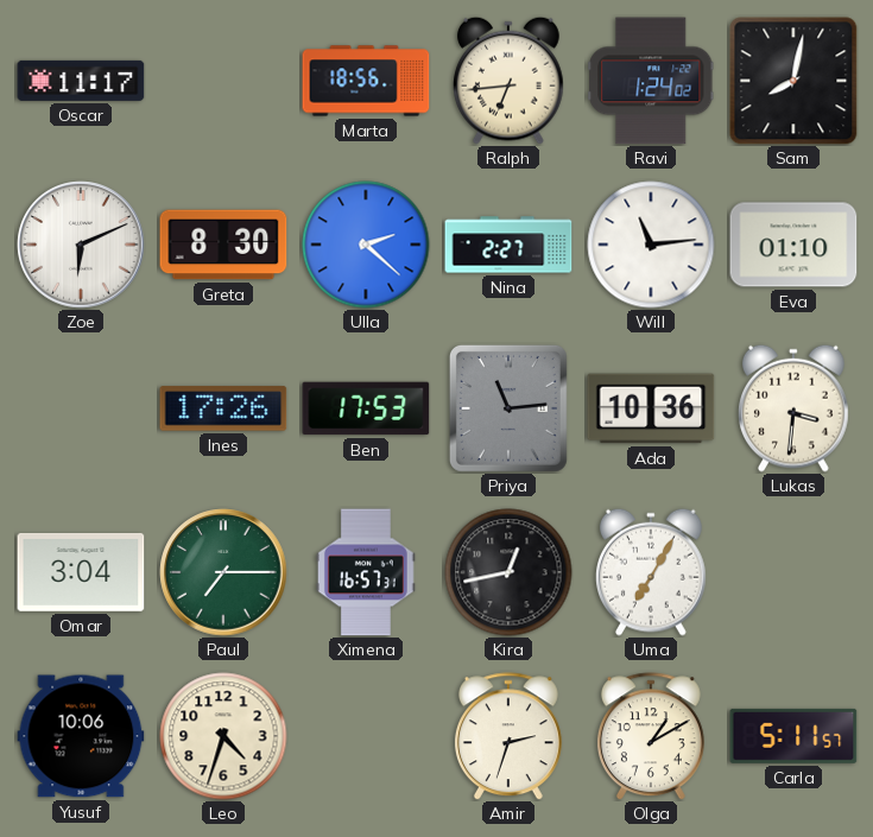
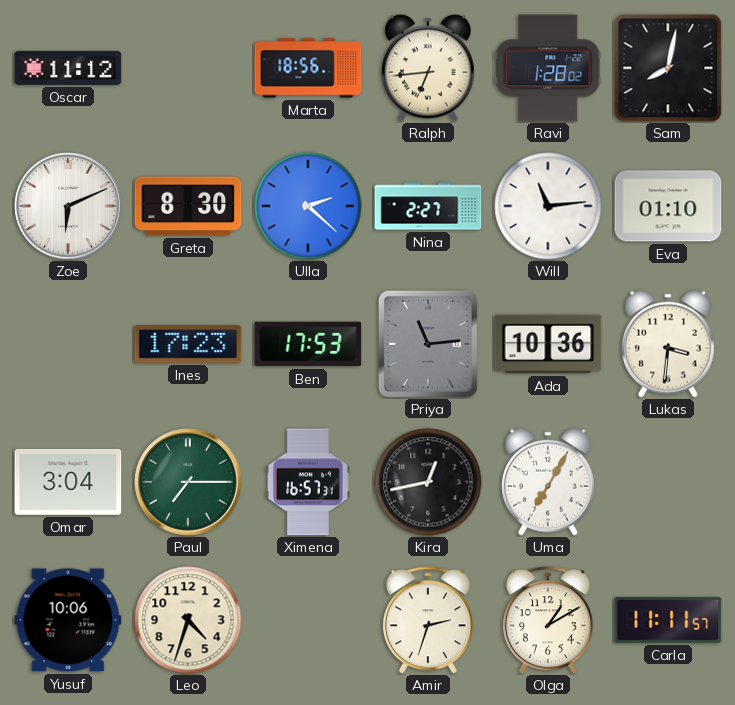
Oscar: 11:17 -> 11:12
Ravi: 1:24 -> 1:28
Ines: 17:26 -> 17:23
Carla: 5:11 -> 11:11
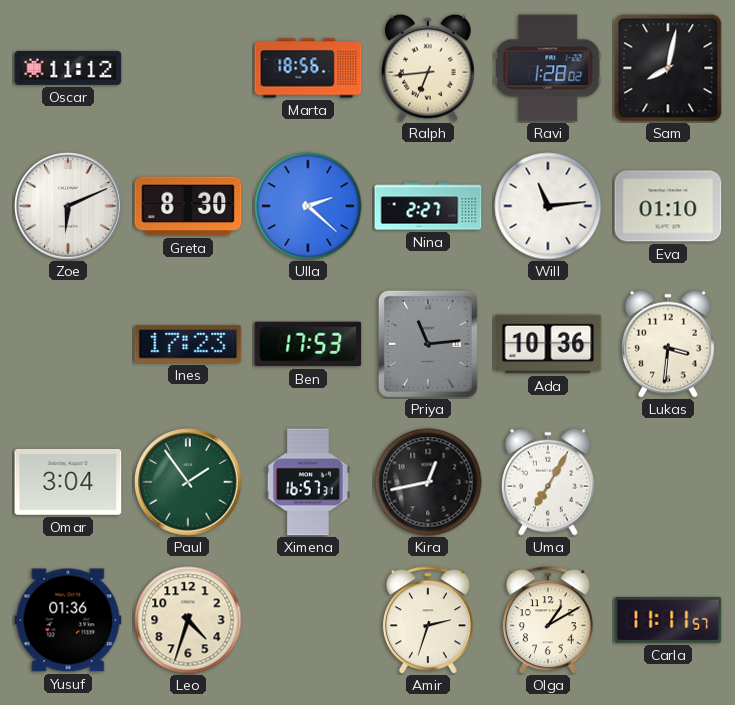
Paul: 7:15 -> 1:54
Yusuf: 10:06 -> 01:36
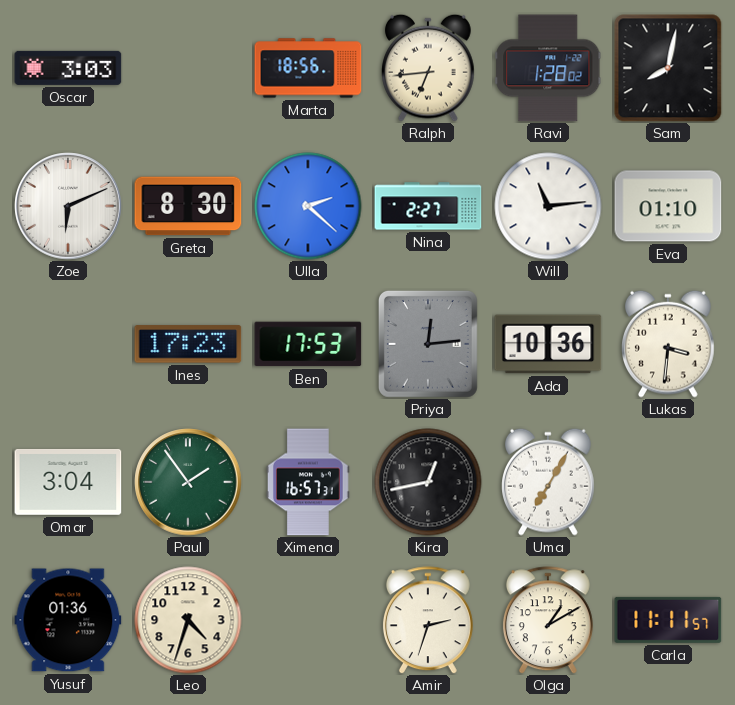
Oscar: 11:12 -> 3:03
Priya: 11:14 -> 12:14
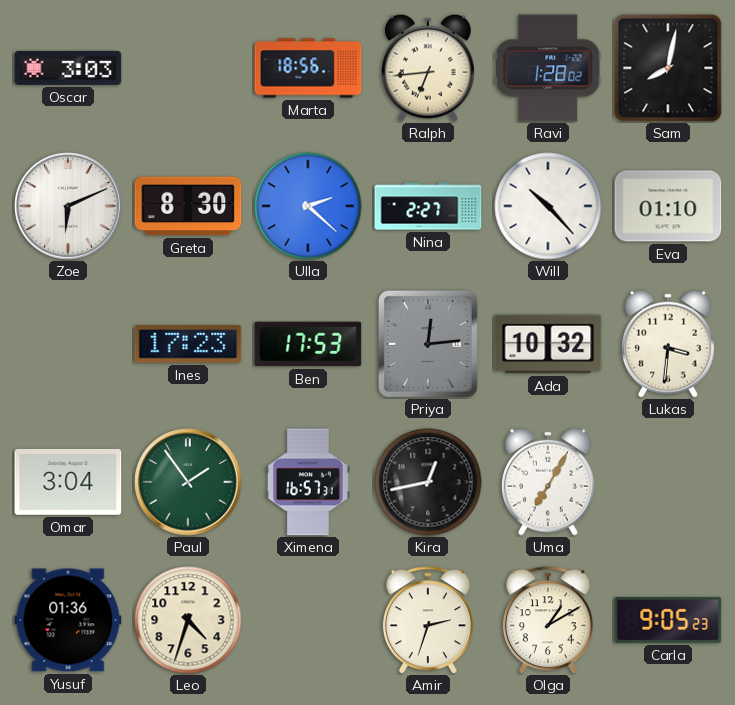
Will: 11:14 -> 10:23
Ada: 10:36 -> 10:32
Carla: 11:11 -> 9:05
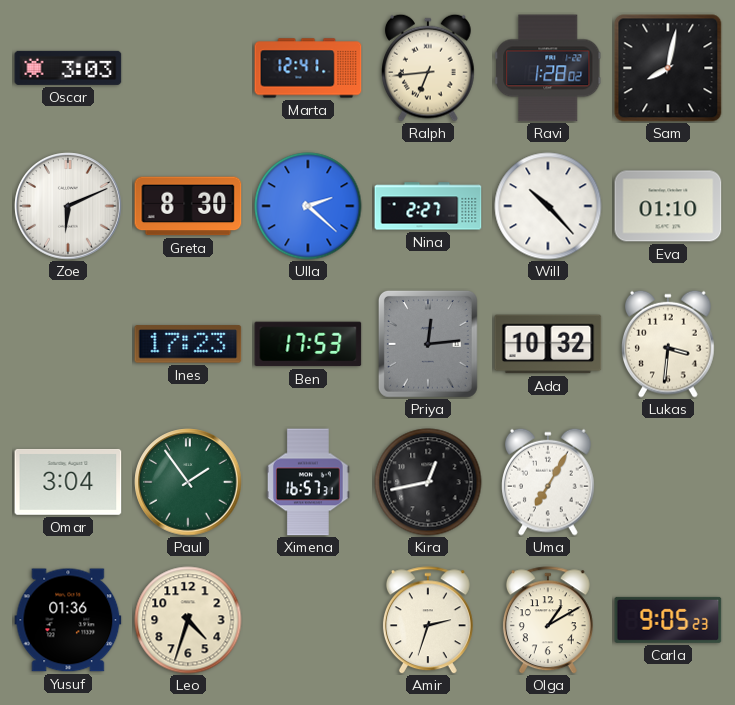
Marta: 18:56 -> 12:41
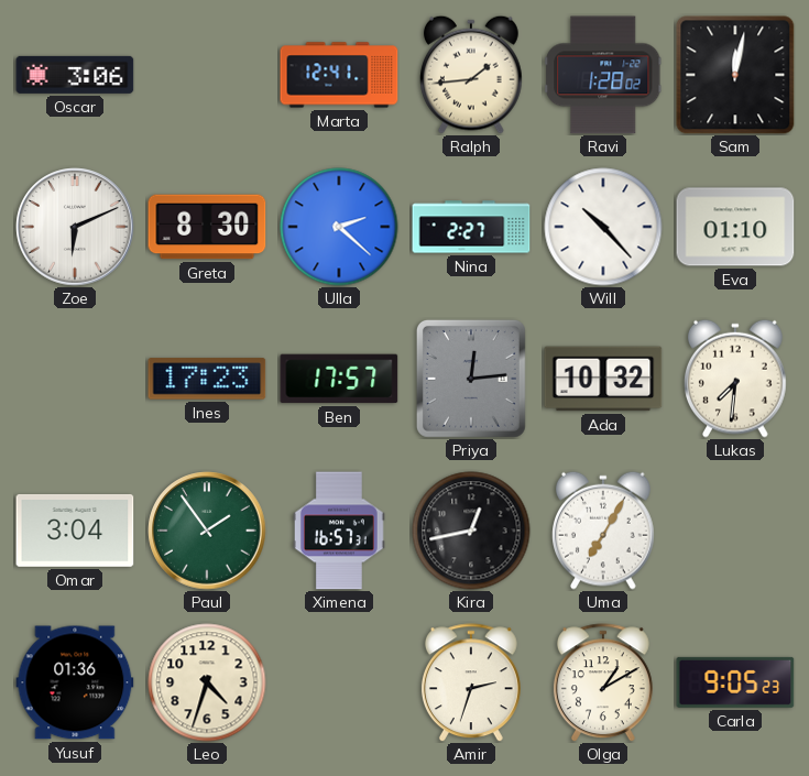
Oscar: 3:03 -> 3:06
Ralph: 6:44 -> 1:44
Sam: 8:02 -> 12:02
Ben: 17:53 -> 17:57
Lukas: 3:31 -> 7:31
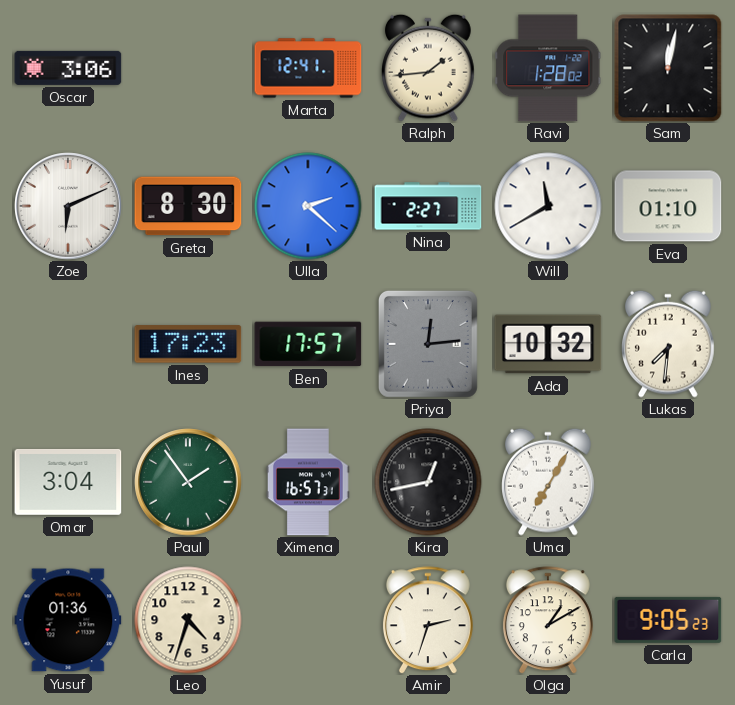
Will: 10:23 -> 11:40
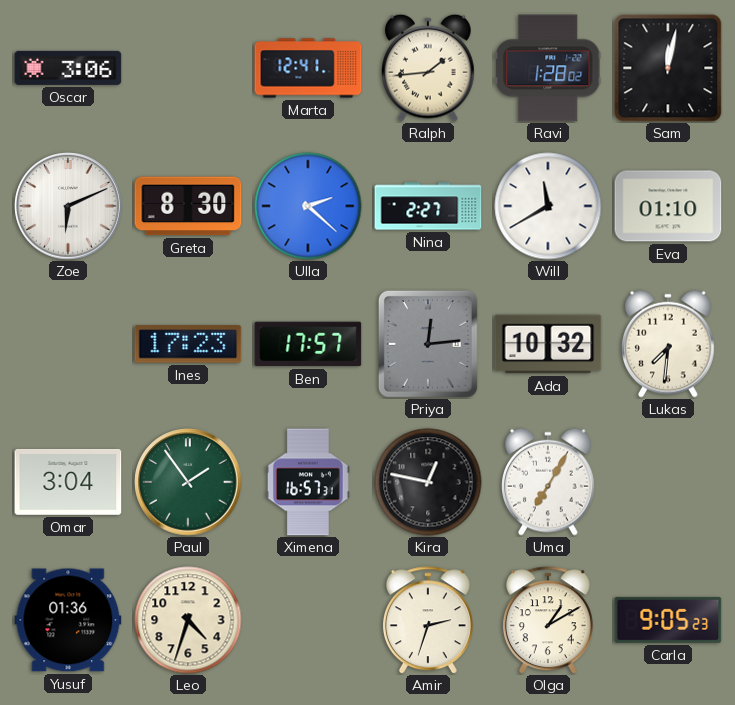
Kira: 12:43 -> 12:47
